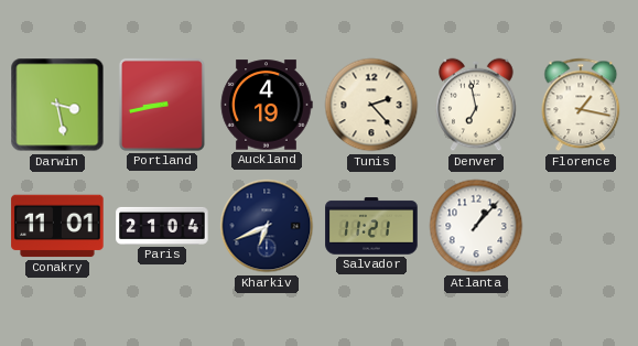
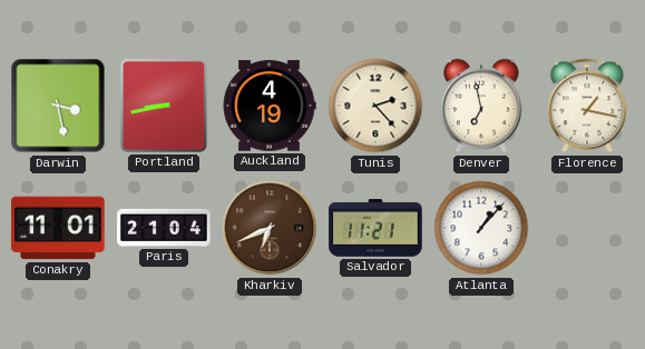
Kharkiv dial: navy -> brown
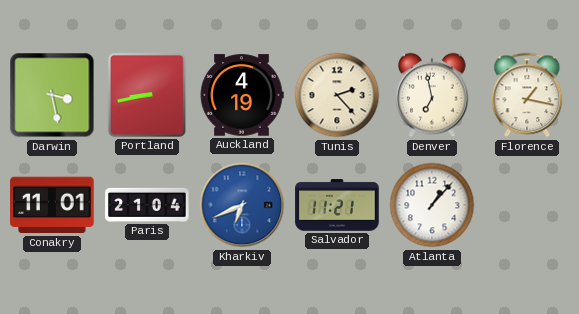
Kharkiv dial: brown -> blue
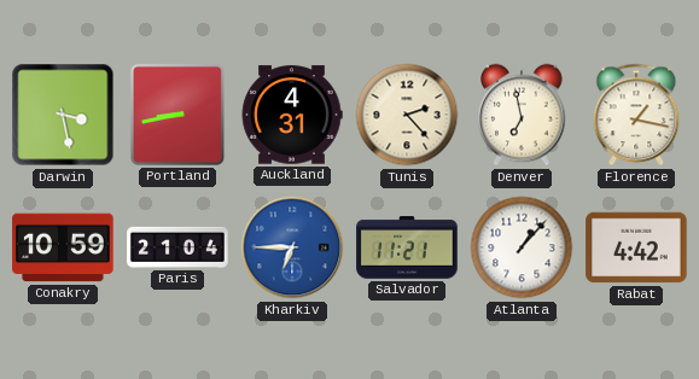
Auckland: 4:19 -> 4:31
Conakry: 11:01 -> 10:59
Kharkiv: 6:41 -> 6:45
Rabat: none -> 4:42
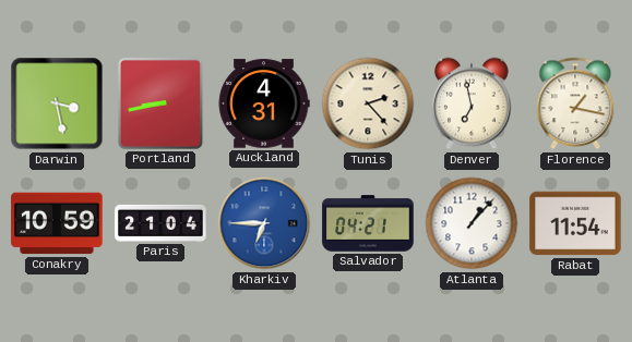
Salvador: 11:21 -> 04:21
Rabat: 4:42 -> 11:54
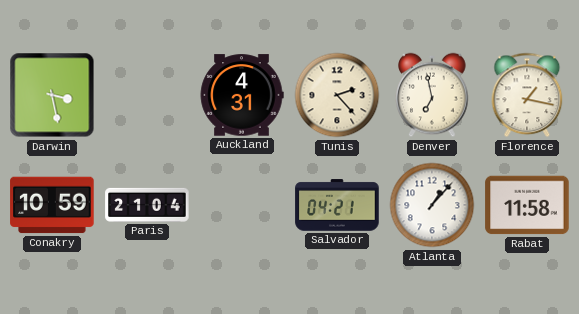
Portland: 8:43 -> none
Kharkiv: 6:45 -> none
Rabat: 11:54 -> 11:58
